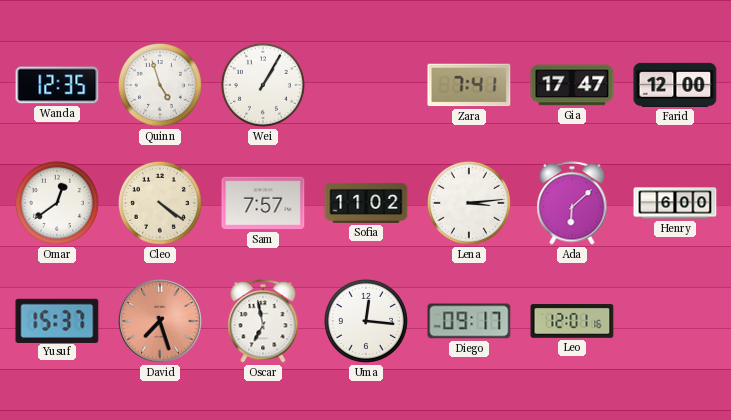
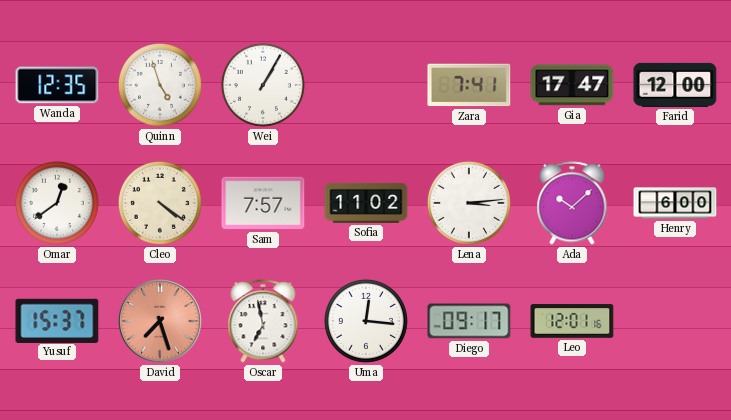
Ada: 6:08 -> 10:08
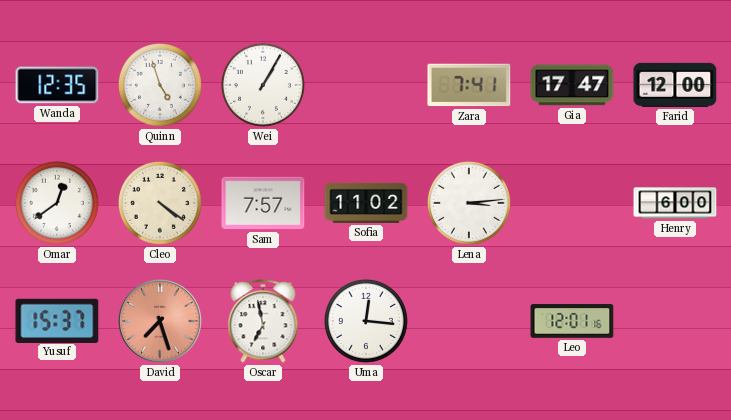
Ada: 10:08 -> none
Diego: 09:17 -> none
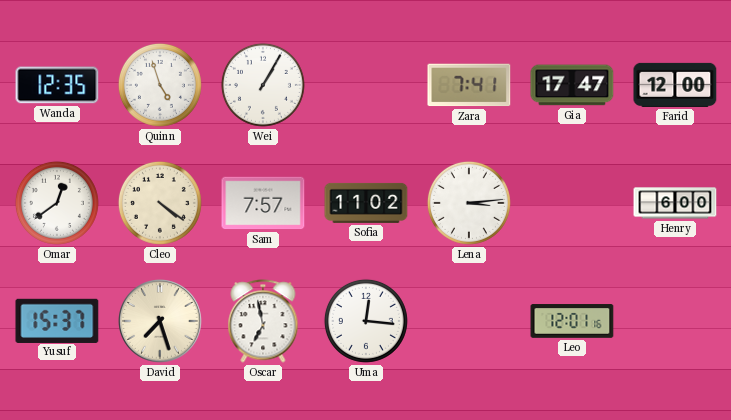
David dial: salmon -> cream
